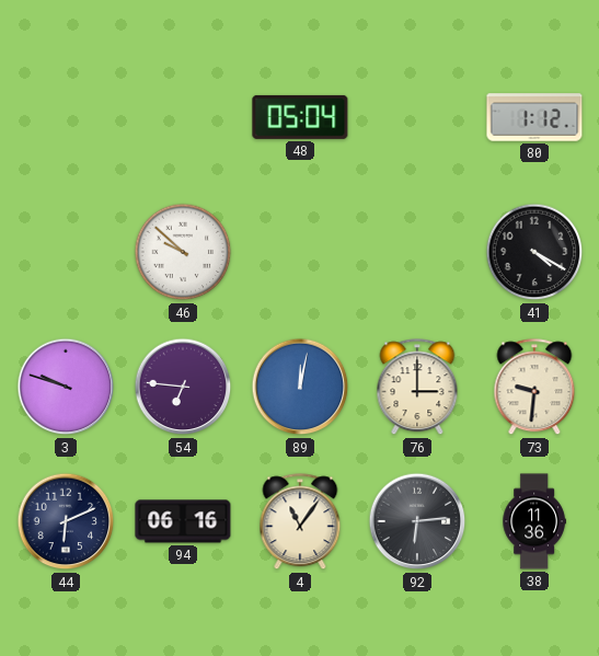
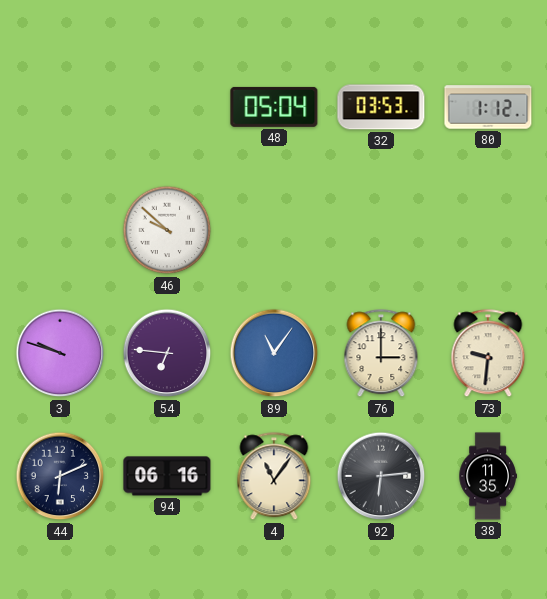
32: none -> 03:53
41: 4:20 -> none
89: 12:02 -> 11:06
38: 11:36 -> 11:35
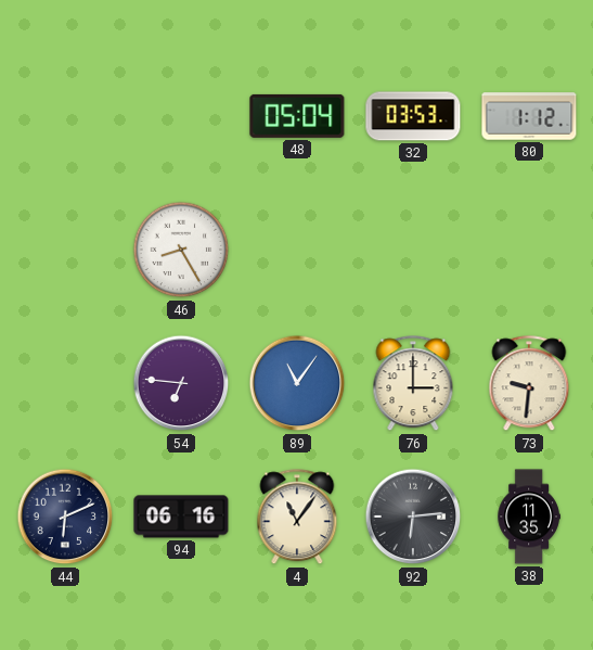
46: 9:52 -> 8:25
3: 9:48 -> none
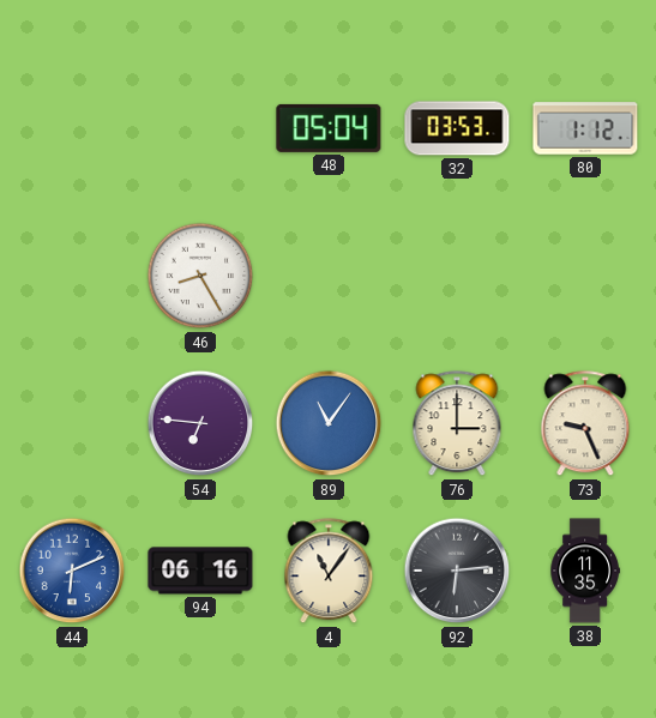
73: 9:31 -> 9:26
44 dial: navy -> blue
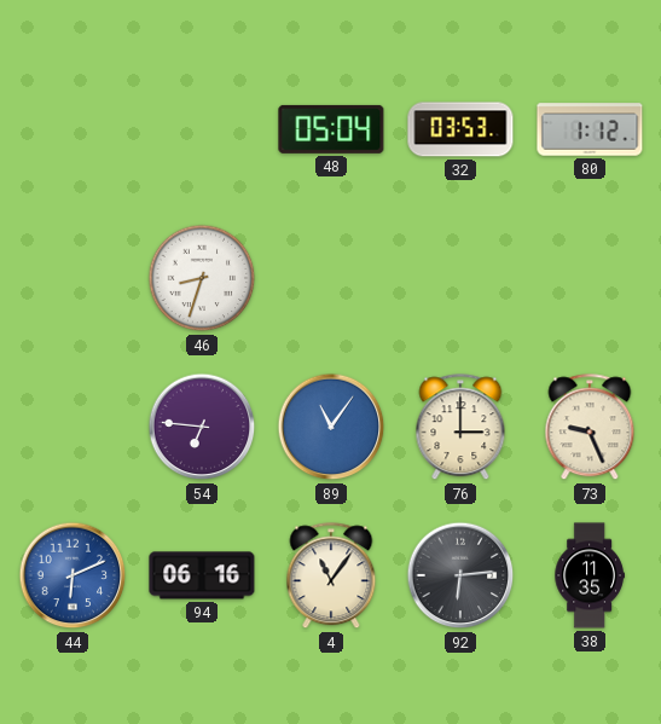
46: 8:25 -> 8:33
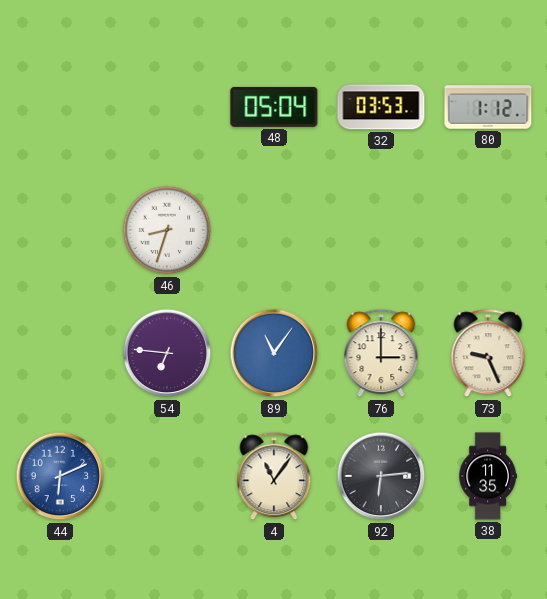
94: 06:16 -> none
